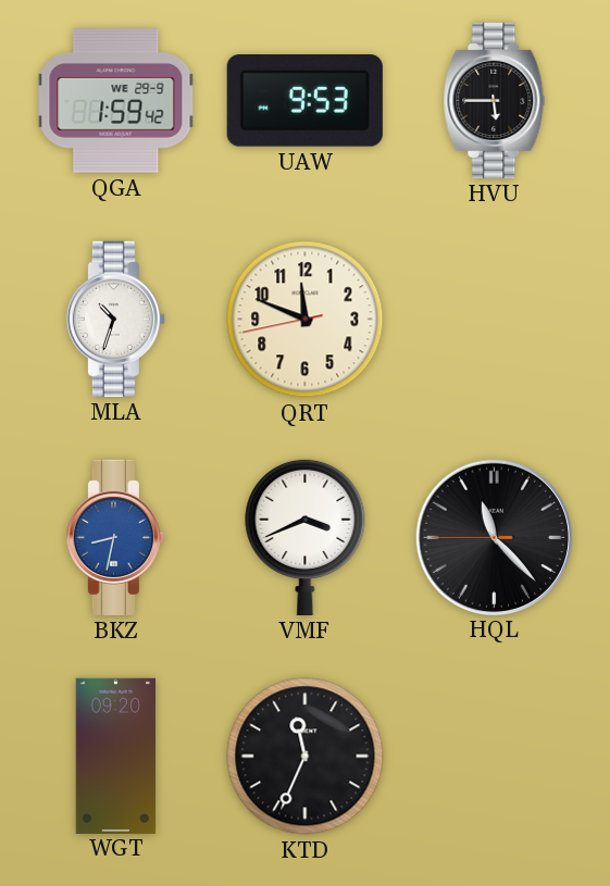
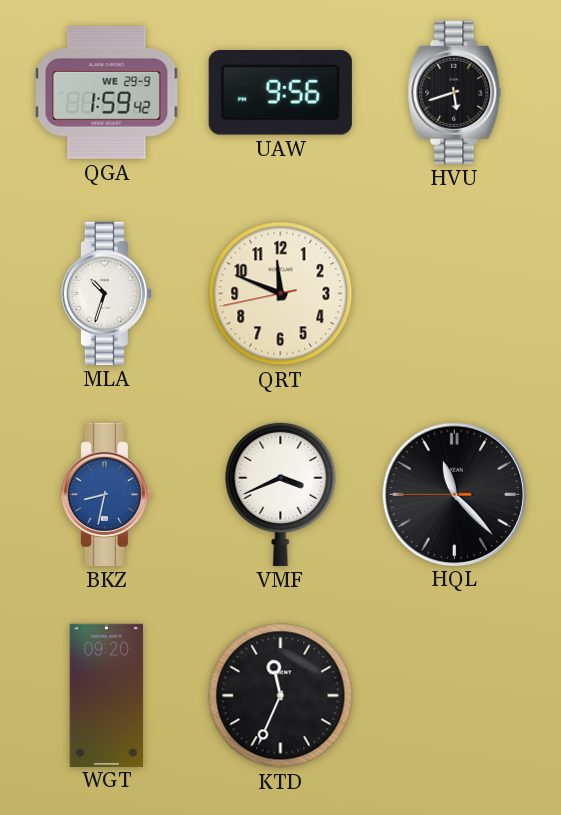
UAW: 9:53 -> 9:56
HVU: 5:45 -> 5:42
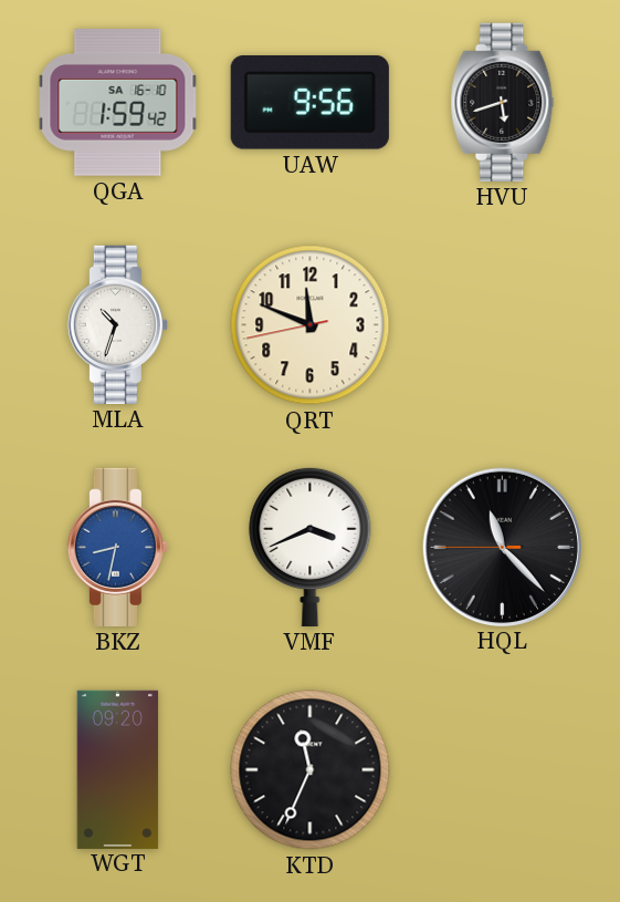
QGA date: WE 29-9 -> SA 16-10
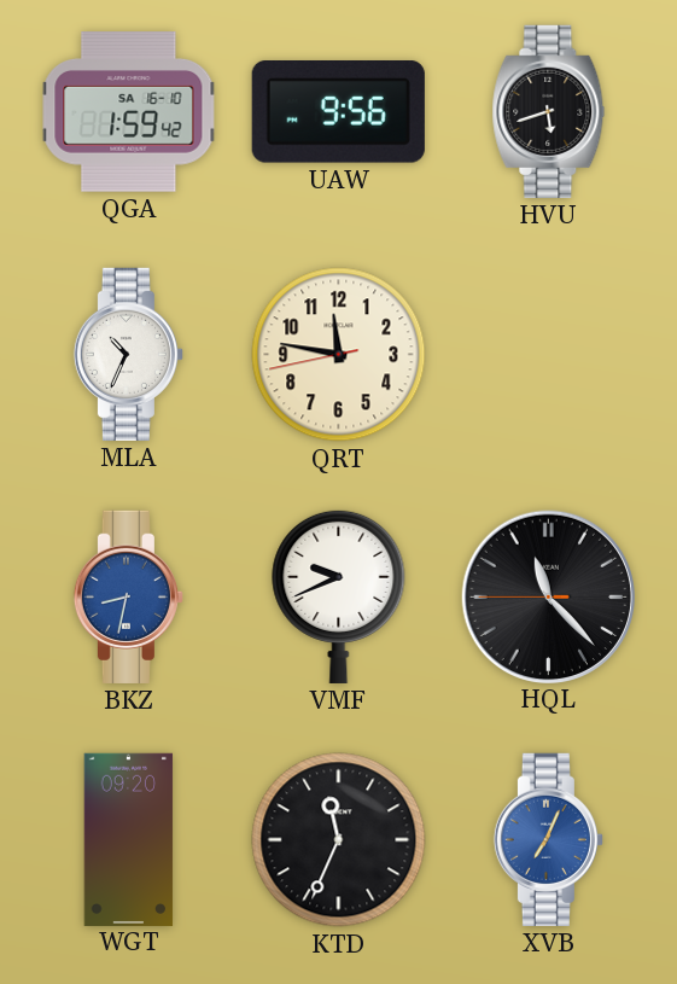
MLA: 10:33 -> 10:34
QRT: 11:48 -> 11:46
VMF: 3:41 -> 9:41
XVB: none -> 7:04
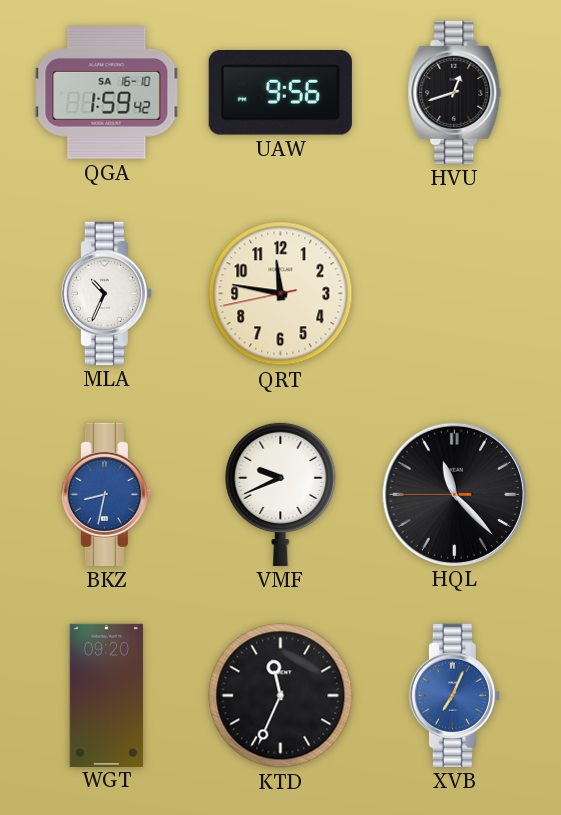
HVU: 5:42 -> 12:42
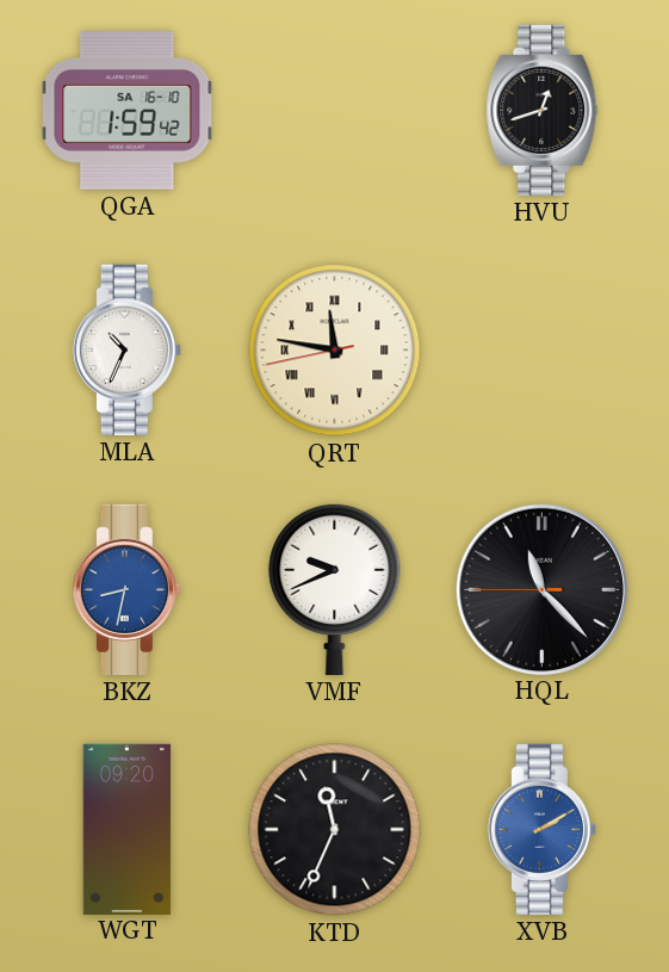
UAW: 9:56 -> none
QRT numerals: Arabic -> Roman
XVB: 7:04 -> 2:10
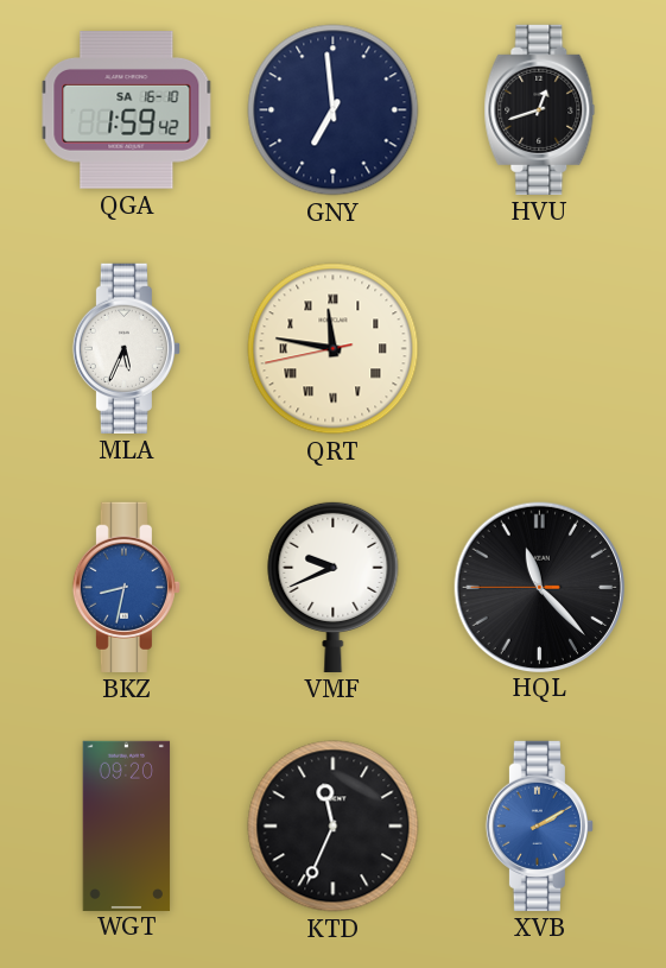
GNY: none -> 6:59
MLA: 10:34 -> 5:34
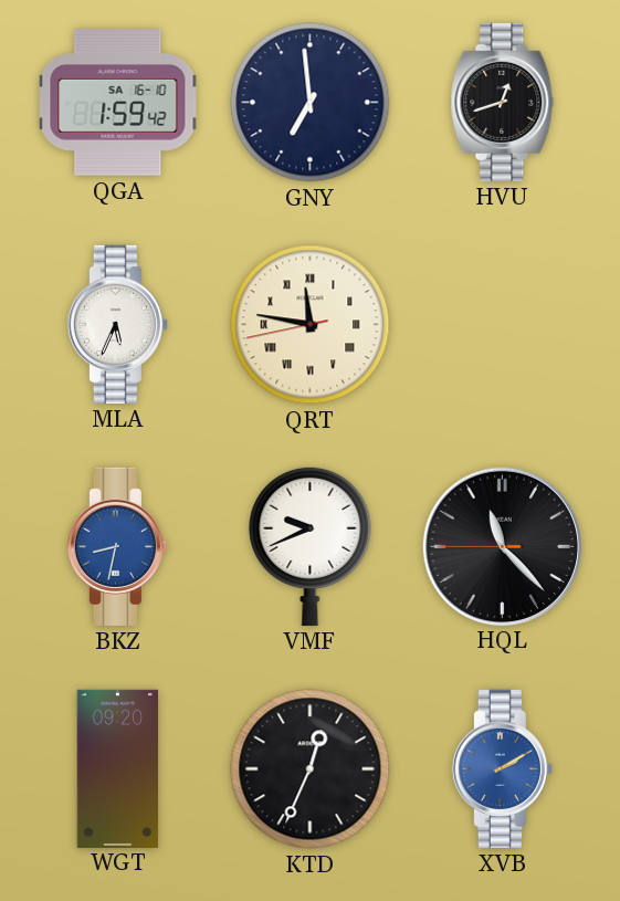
KTD: 11:34 -> 12:34
